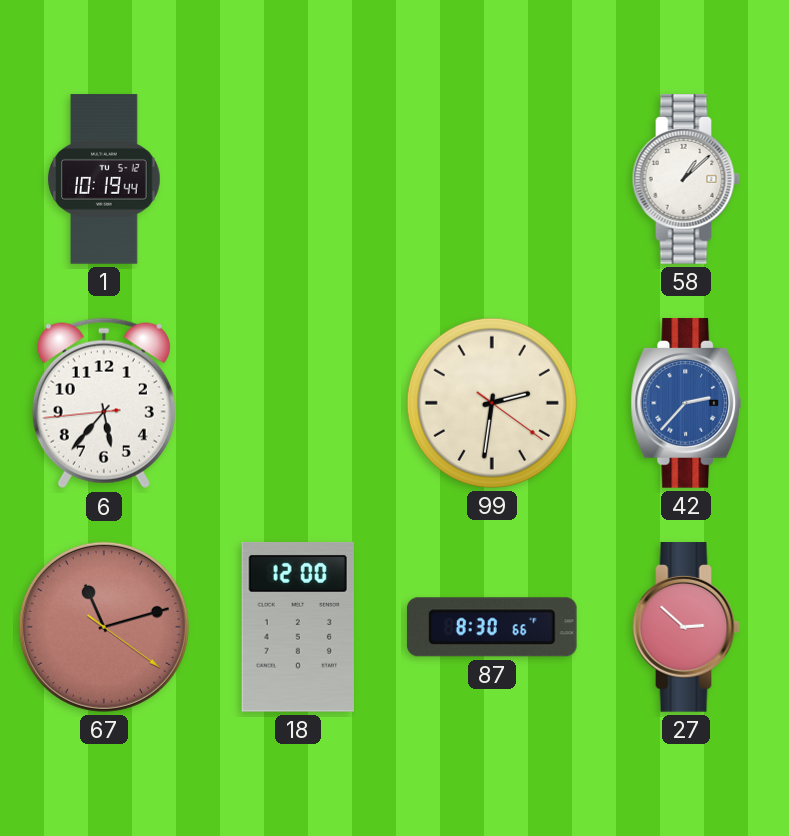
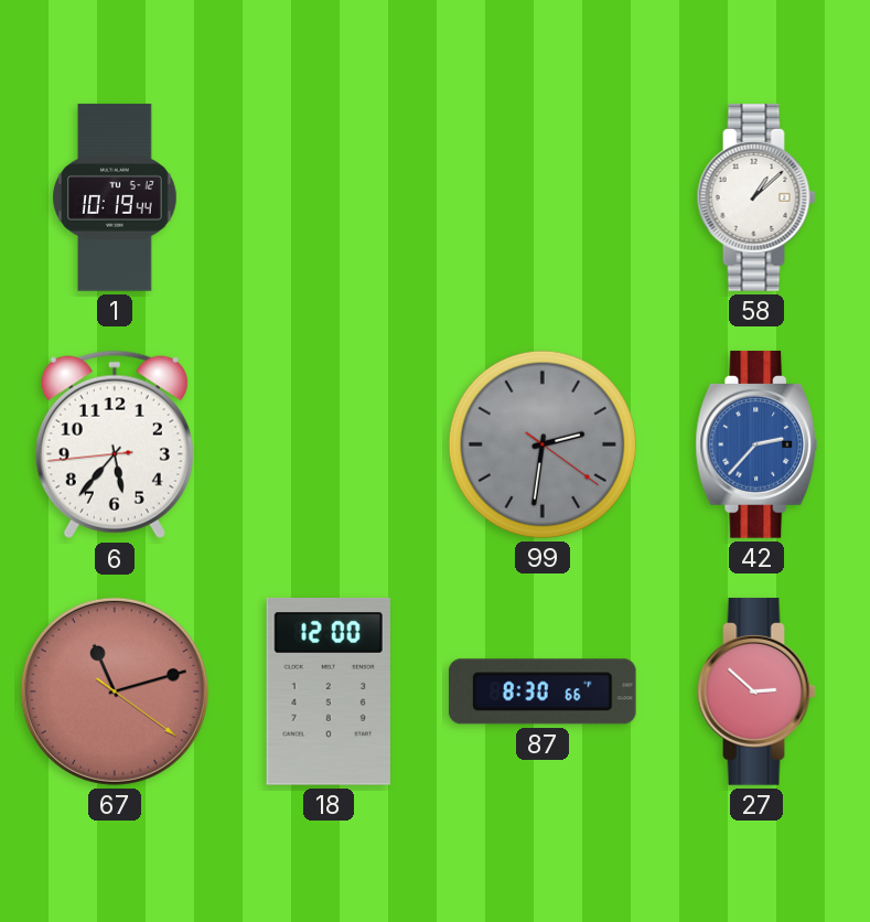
99 dial: cream -> grey
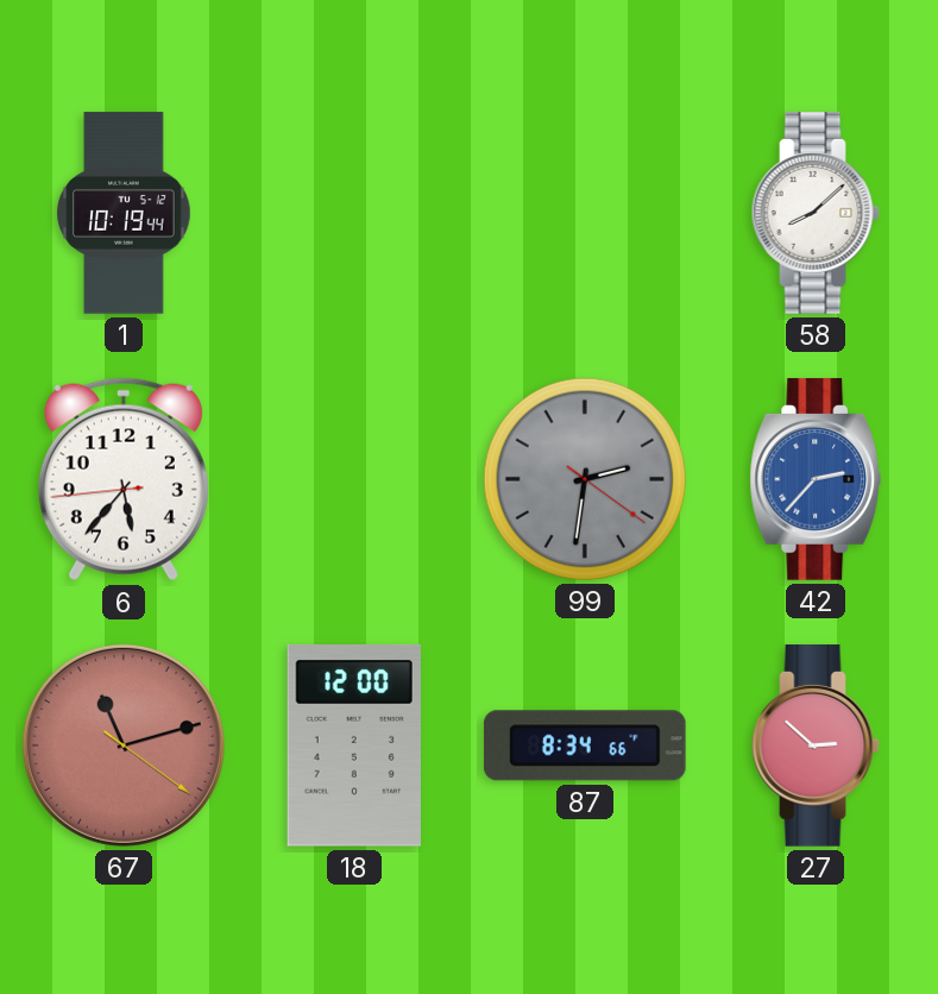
58: 1:08 -> 8:08
87: 8:30 -> 8:34
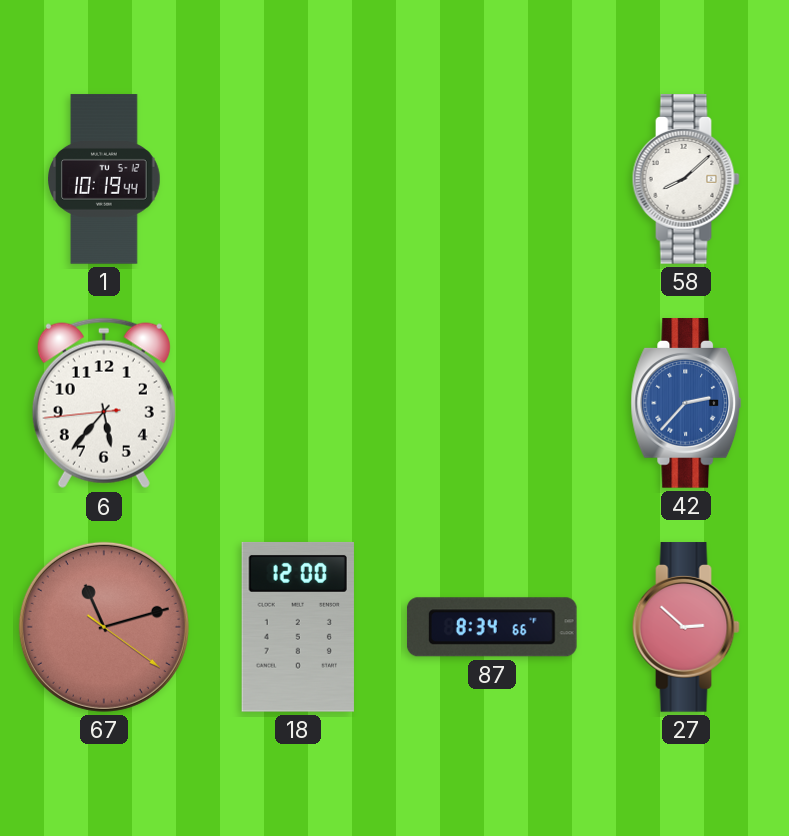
99: 2:31 -> none
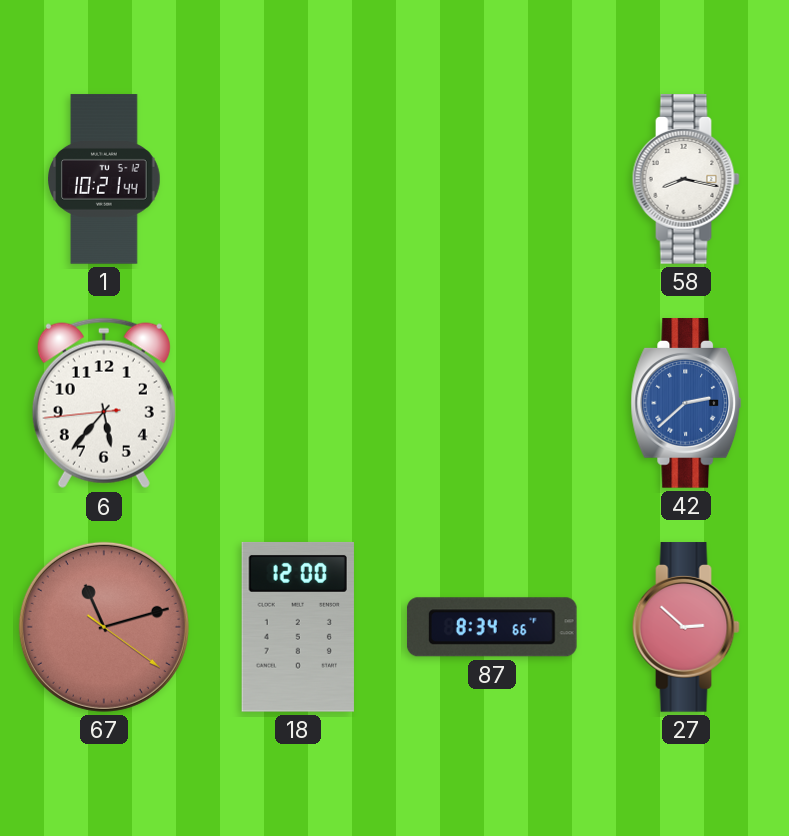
1: 10:19 -> 10:21
58: 8:08 -> 8:17
42: 2:37 -> 2:38
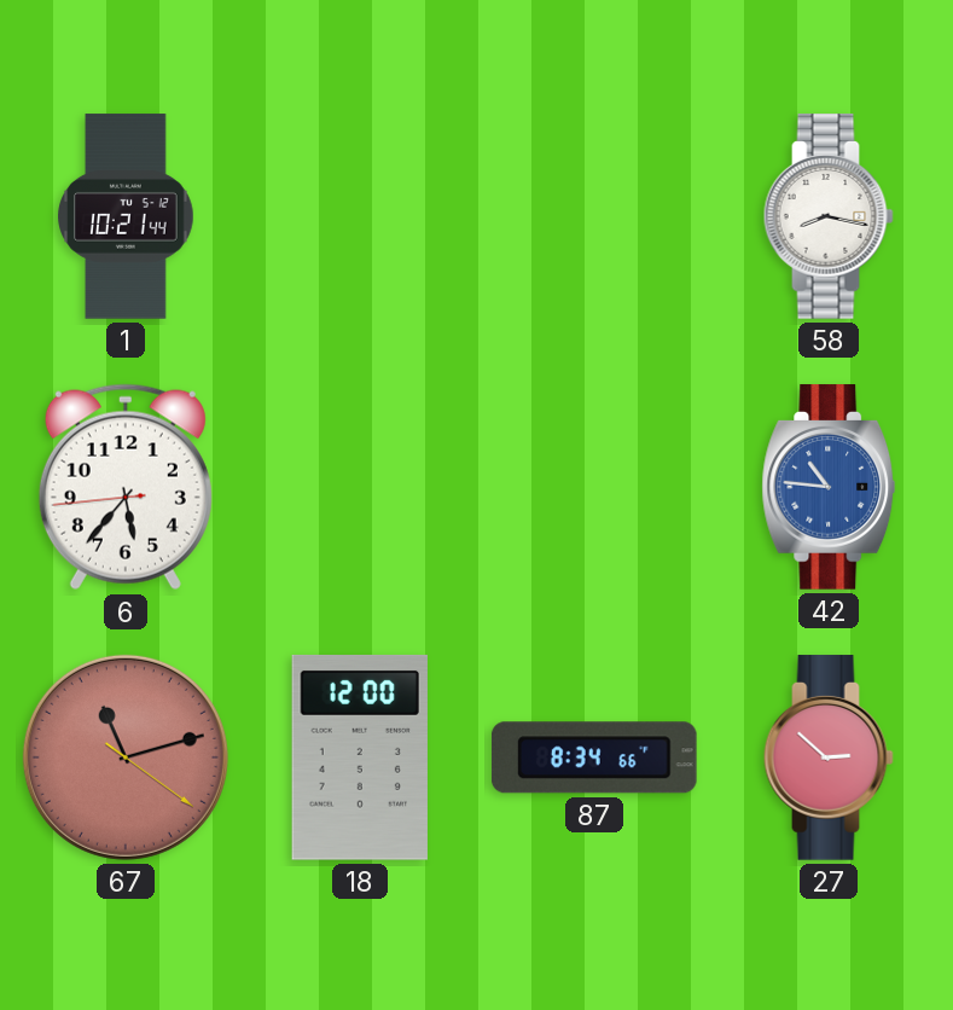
42: 2:38 -> 10:46
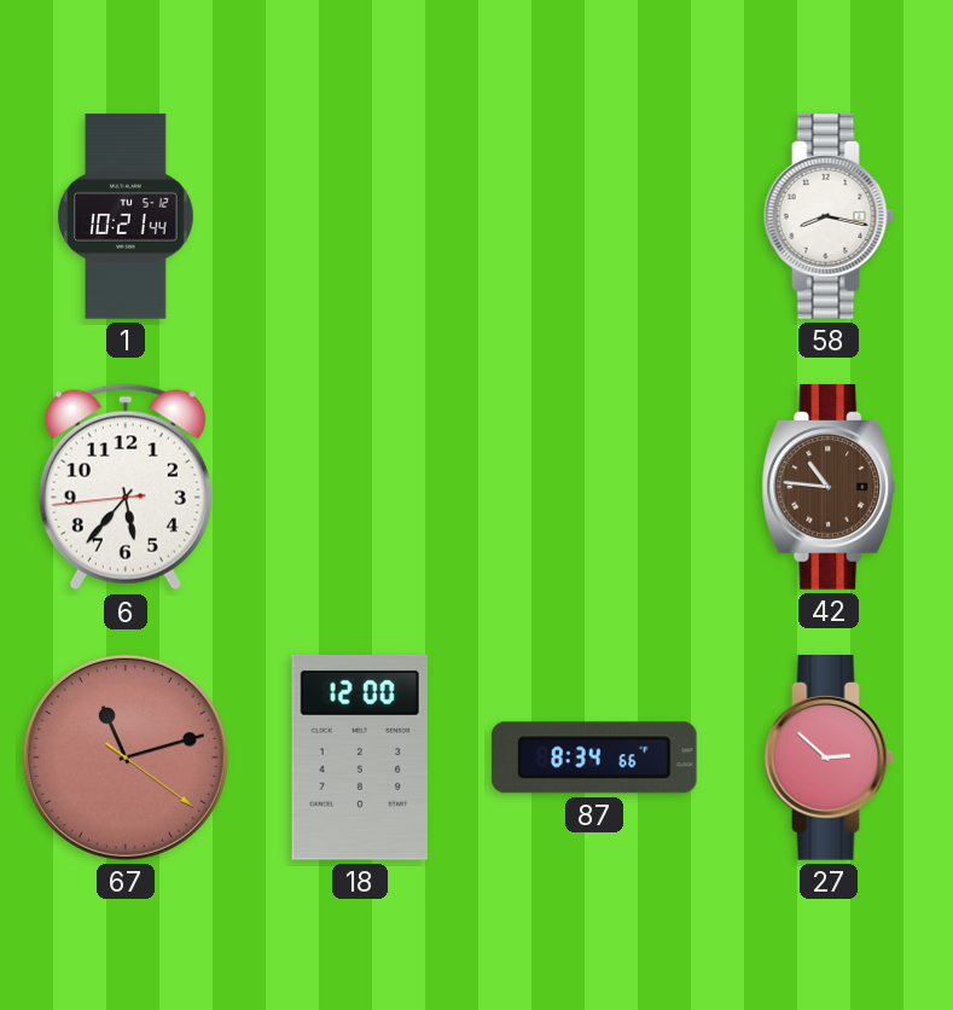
42 dial: blue -> brown
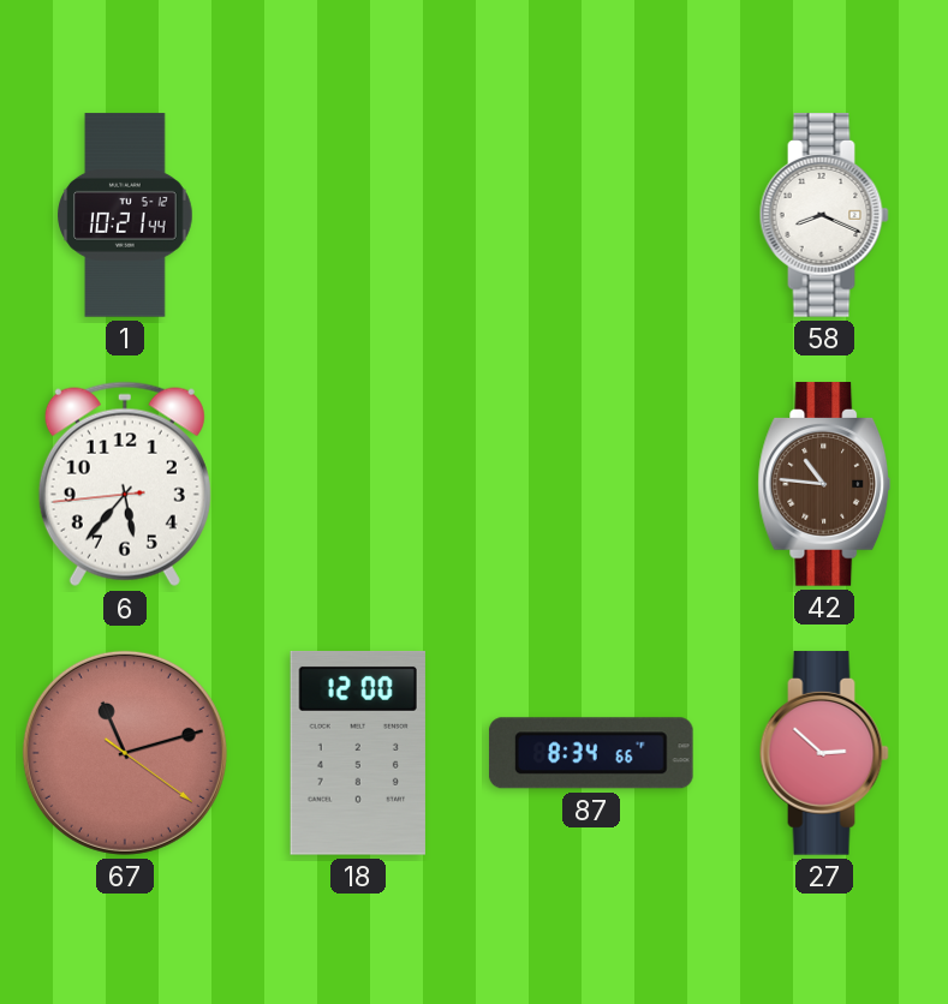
58: 8:17 -> 8:19
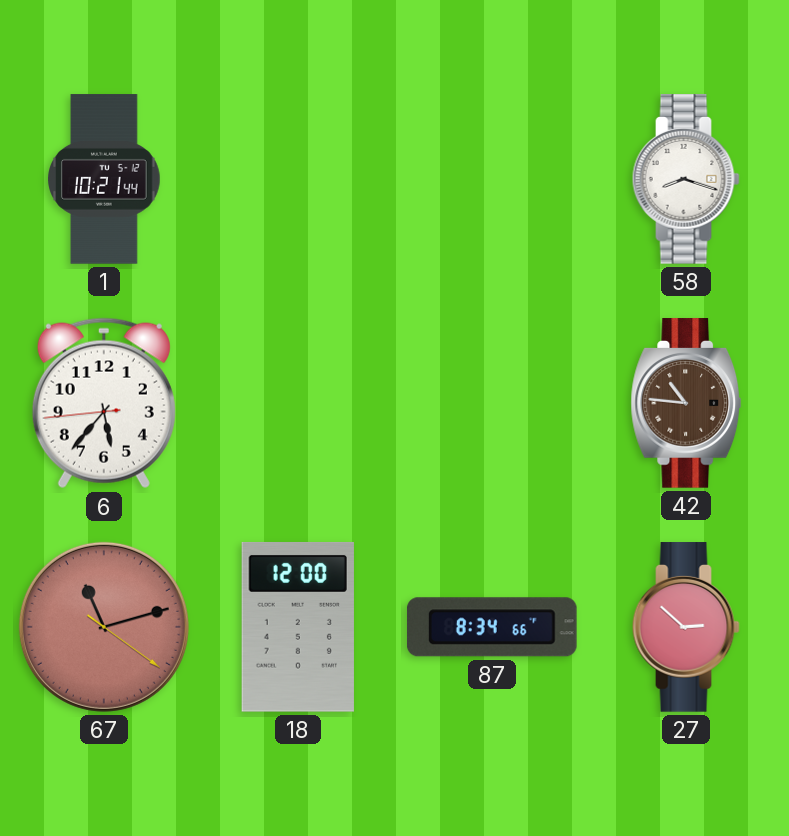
58: 8:19 -> 8:18
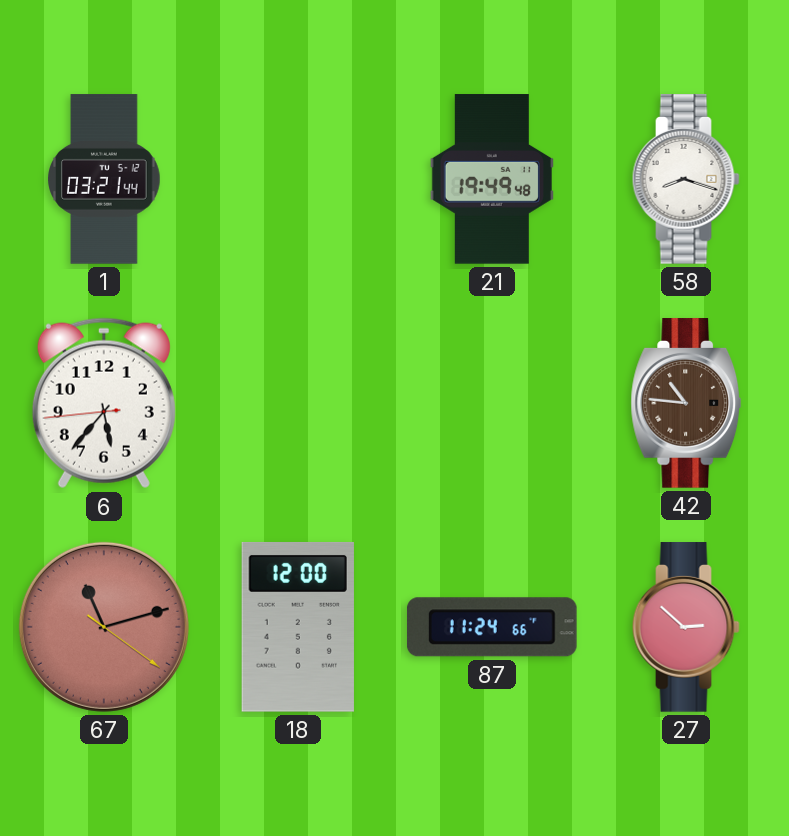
1: 10:21 -> 03:21
21: none -> 19:49
87: 8:34 -> 11:24
